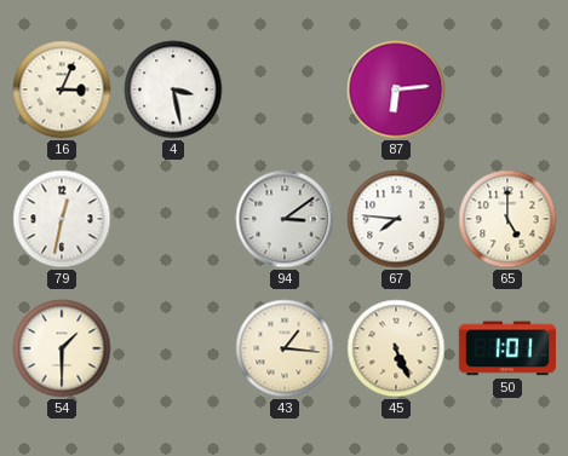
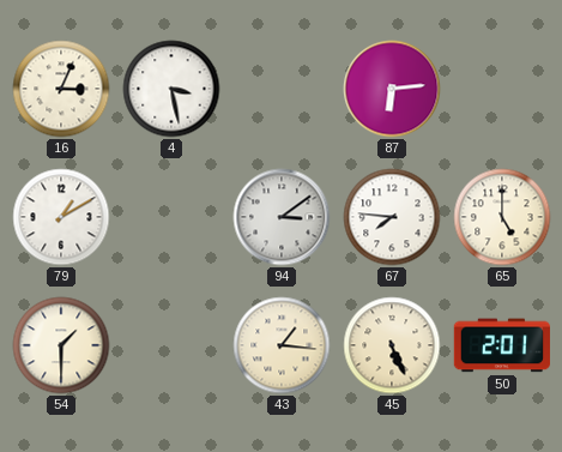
79: 12:32 -> 1:10
50: 1:01 -> 2:01
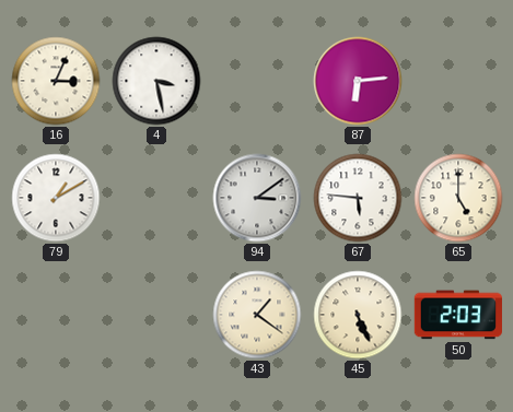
67: 7:46 -> 5:46
54: 1:30 -> none
43: 1:16 -> 1:21
50: 2:01 -> 2:03
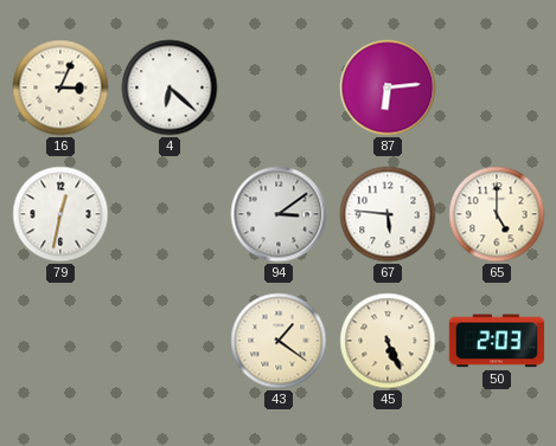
4: 3:28 -> 6:22
79: 1:10 -> 12:32
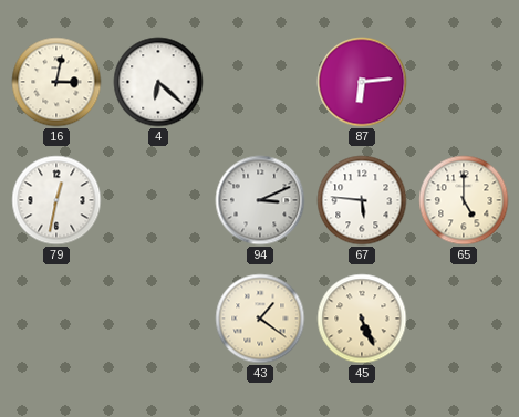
16: 3:04 -> 3:02
94: 3:09 -> 3:11
50: 2:03 -> none
